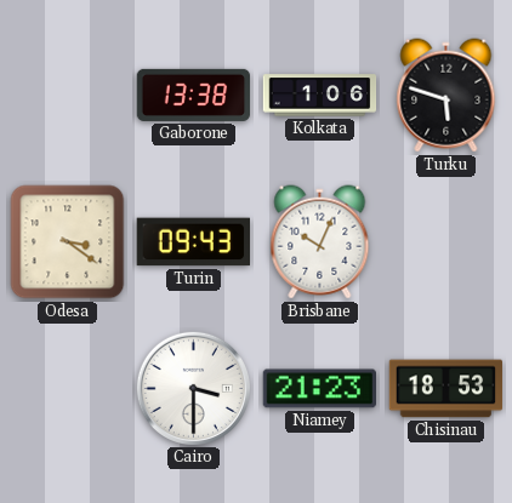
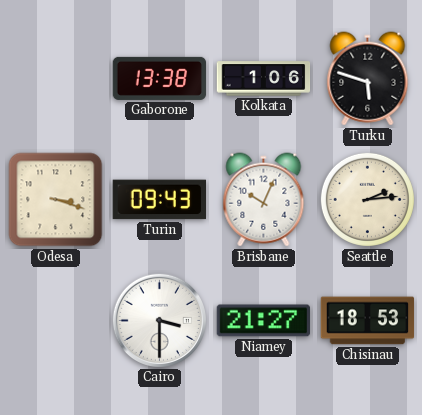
Odesa: 3:21 -> 3:18
Seattle: none -> 2:14
Niamey: 21:23 -> 21:27
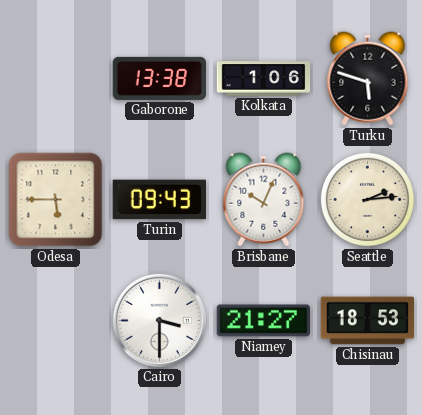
Odesa: 3:18 -> 5:45
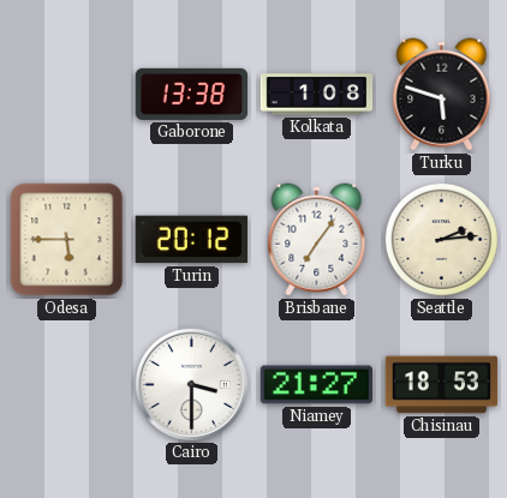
Kolkata: 1:06 -> 1:08
Turin: 09:43 -> 20:12
Brisbane: 10:04 -> 7:06
